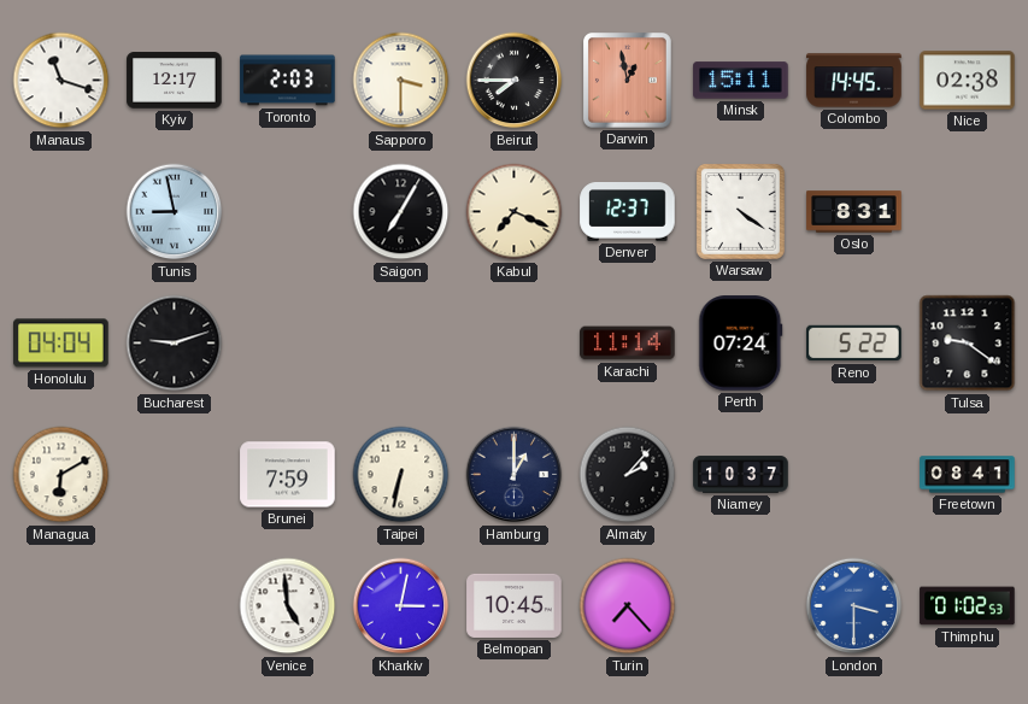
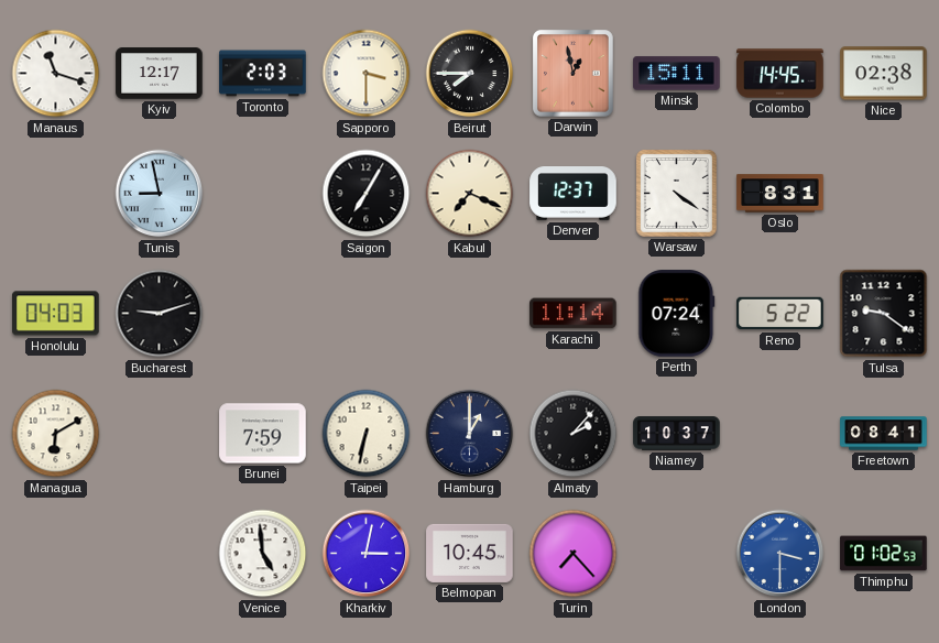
Honolulu: 04:04 -> 04:03
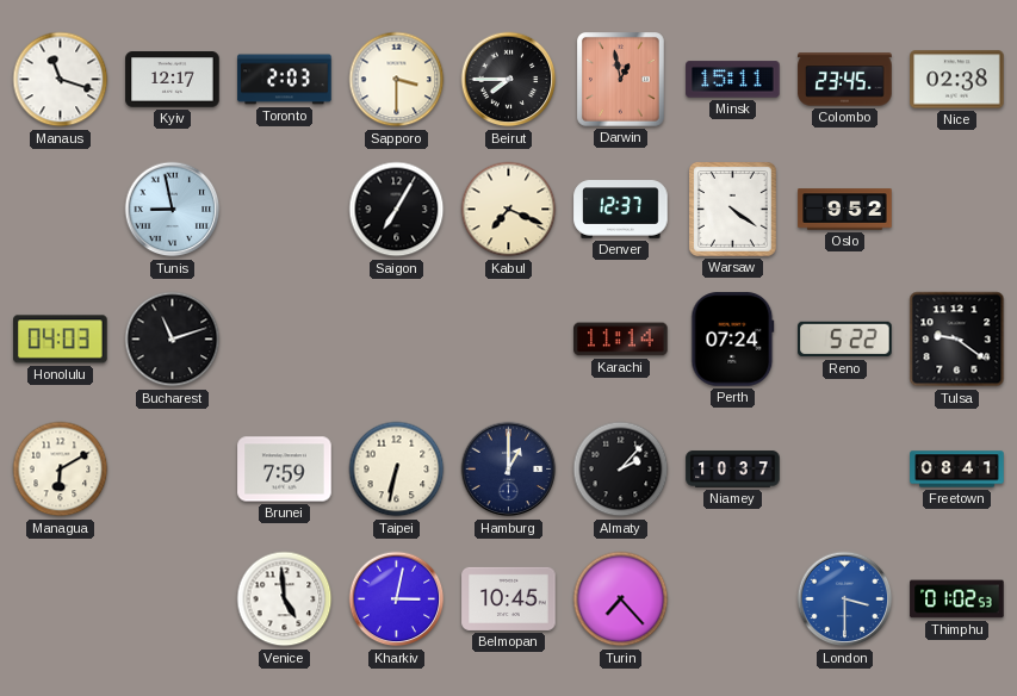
Colombo: 14:45 -> 23:45
Oslo: 8:31 -> 9:52
Bucharest: 9:12 -> 11:12
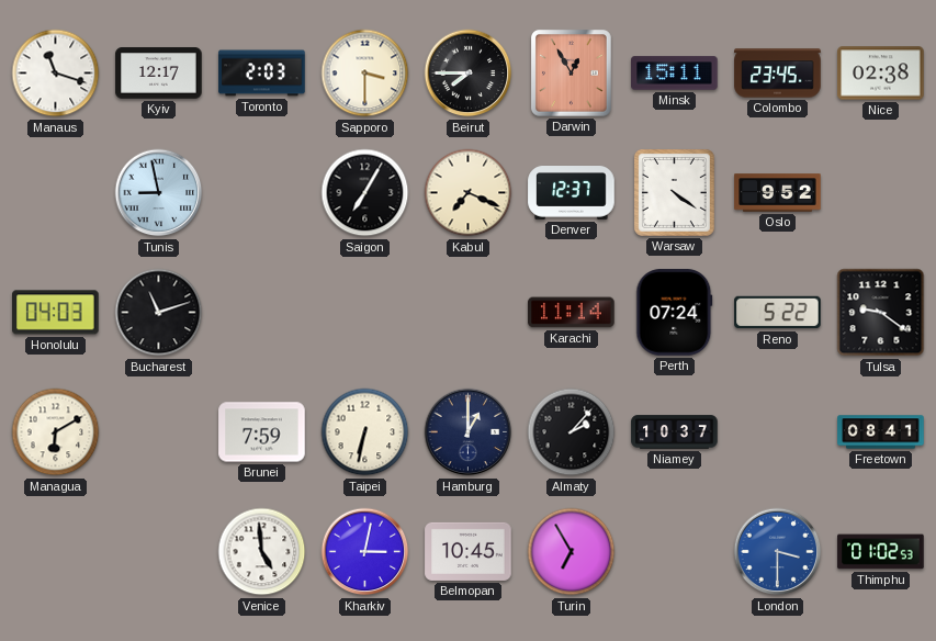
Darwin: 12:58 -> 12:55
Turin: 7:23 -> 6:55
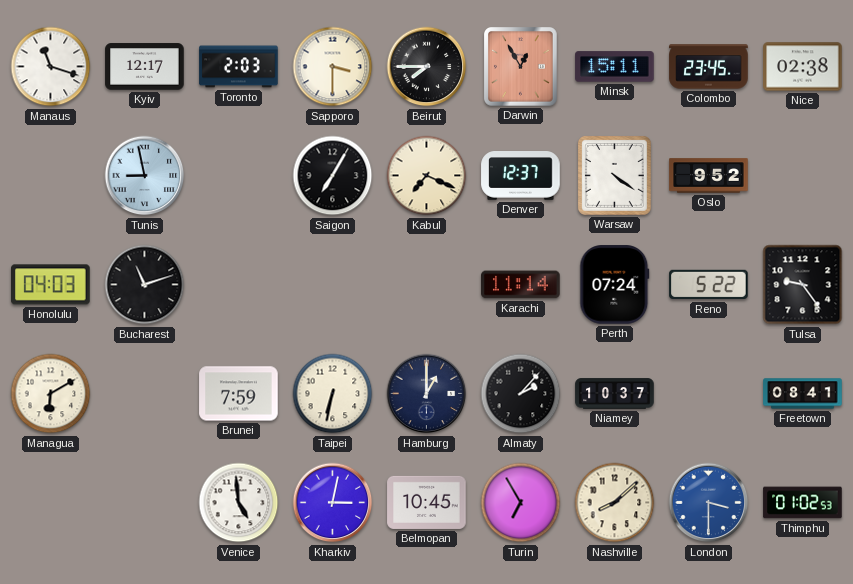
Tulsa: 9:21 -> 9:24
Nashville: none -> 8:08
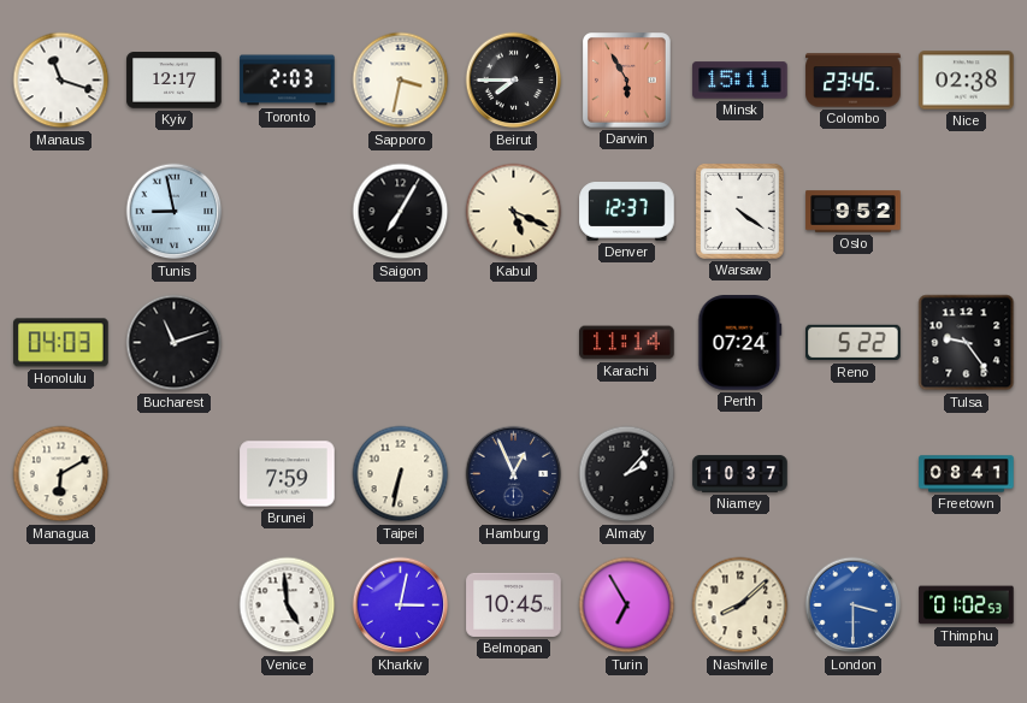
Sapporo: 3:30 -> 3:32
Darwin: 12:55 -> 5:55
Kabul: 7:19 -> 5:19
Hamburg: 1:00 -> 12:56
